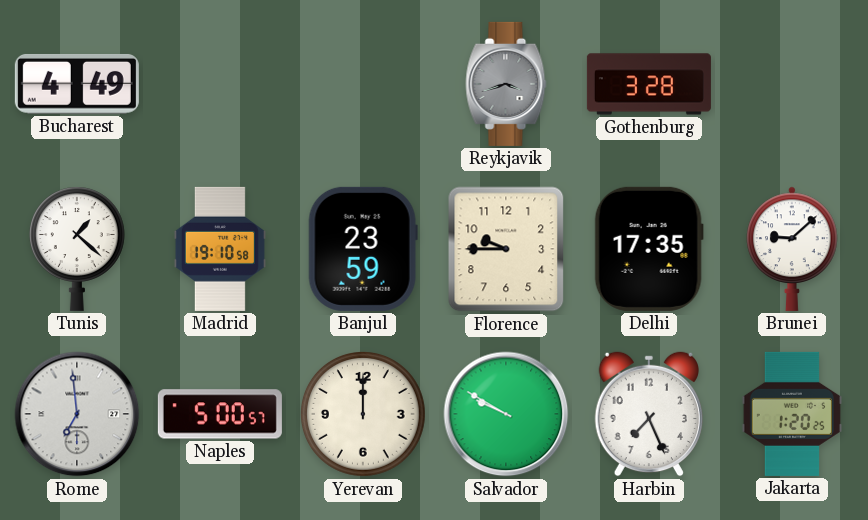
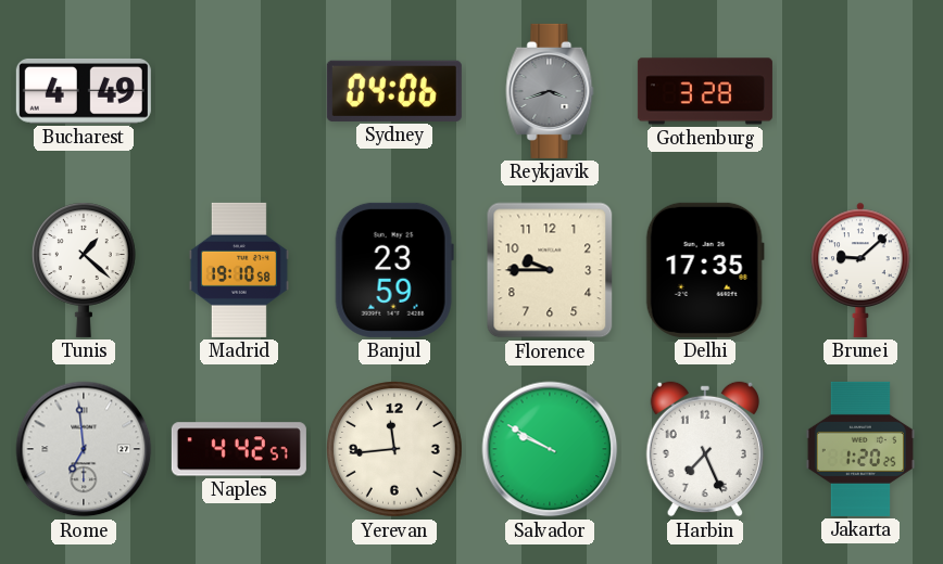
Sydney: none -> 04:06
Naples: 5:00 -> 4:42
Yerevan: 12:00 -> 11:44
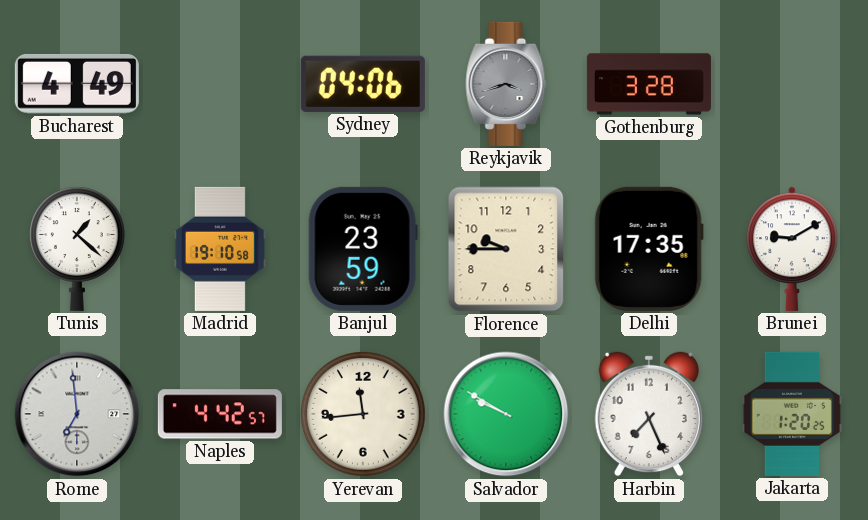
Brunei: 9:08 -> 9:10
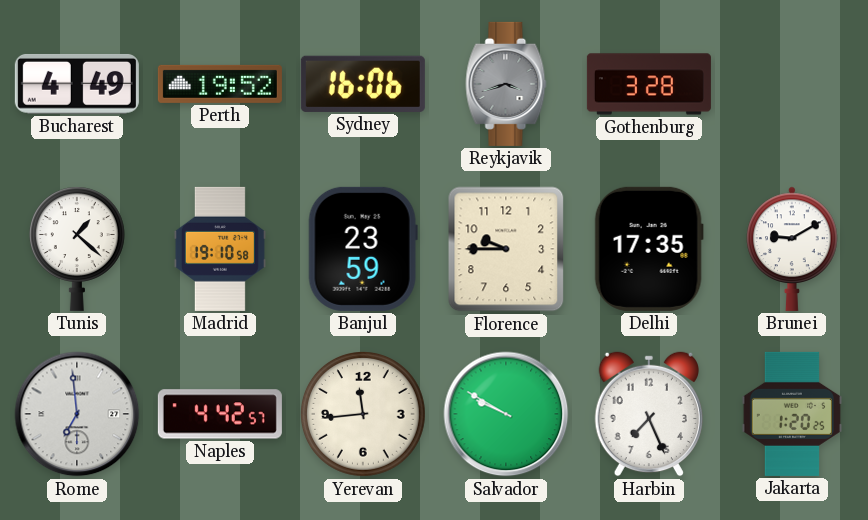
Perth: none -> 19:52
Sydney: 04:06 -> 16:06
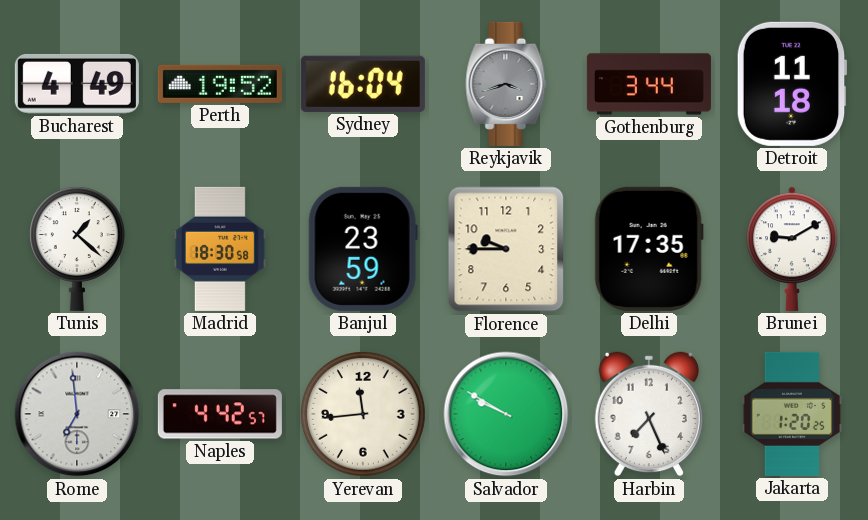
Sydney: 16:06 -> 16:04
Gothenburg: 3:28 -> 3:44
Detroit: none -> 11:18
Madrid: 19:10 -> 18:30
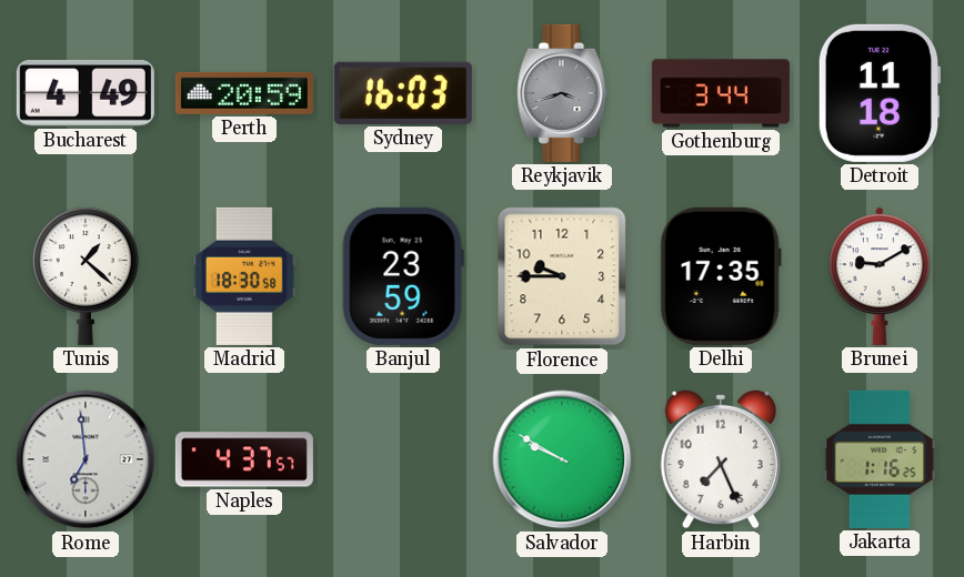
Perth: 19:52 -> 20:59
Sydney: 16:04 -> 16:03
Naples: 4:42 -> 4:37
Yerevan: 11:44 -> none
Jakarta: 1:20 -> 1:16
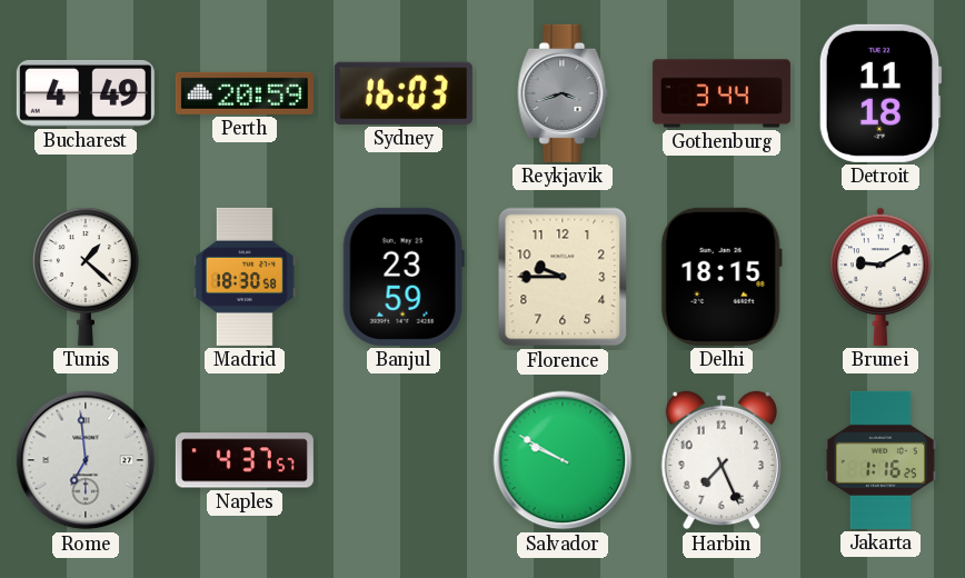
Delhi: 17:35 -> 18:15
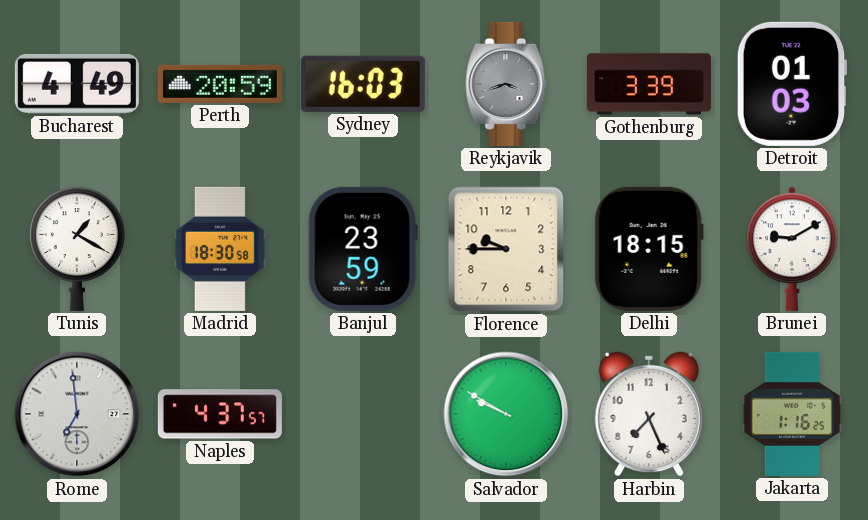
Gothenburg: 3:44 -> 3:39
Detroit: 11:18 -> 01:03
Tunis: 1:22 -> 1:20
